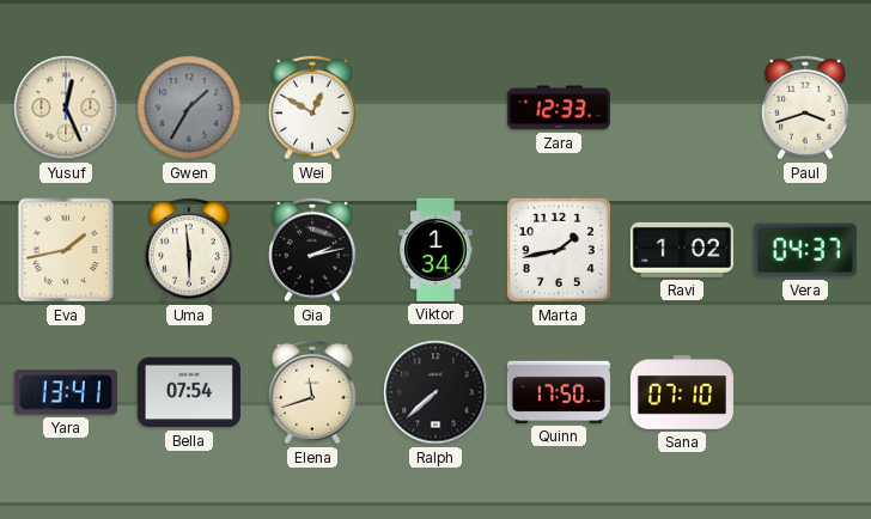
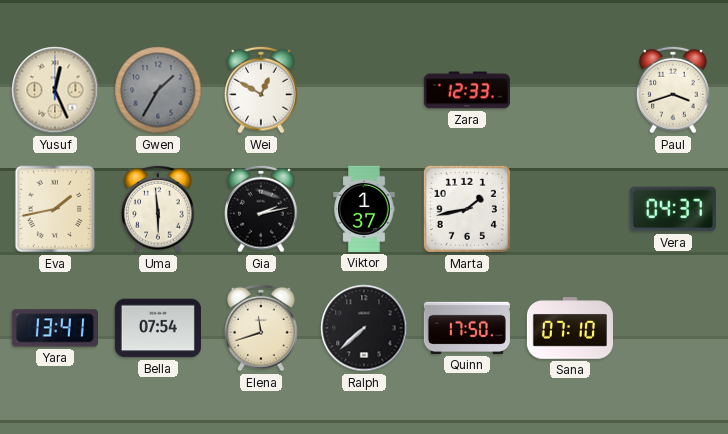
Viktor: 1:34 -> 1:37
Ravi: 1:02 -> none
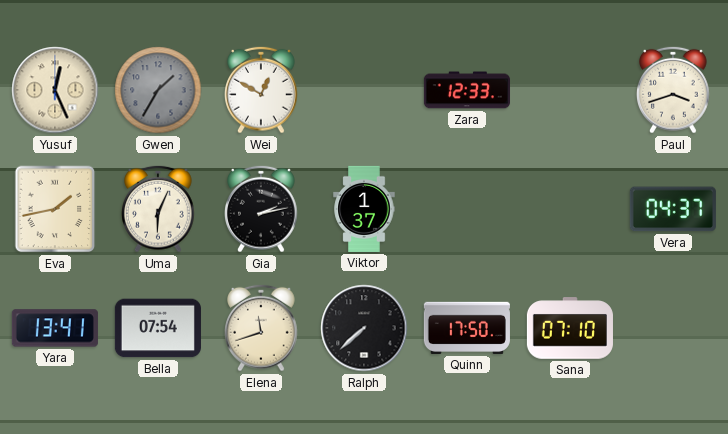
Uma: 5:59 -> 6:04
Marta: 1:43 -> none
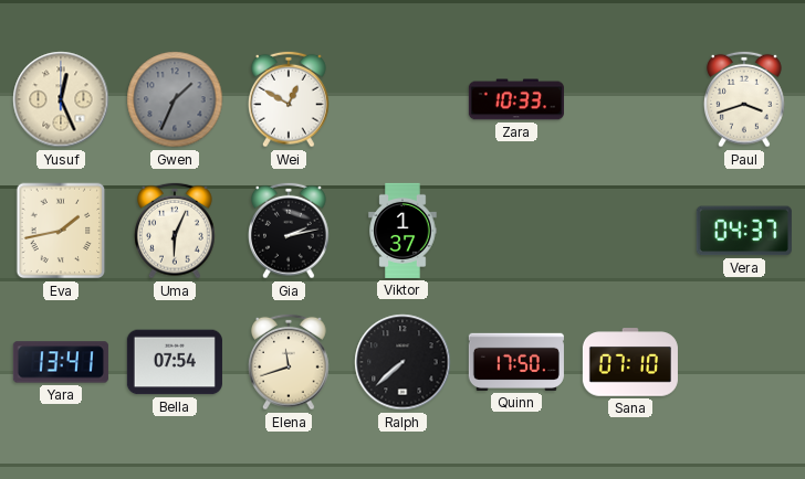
Gwen: 1:35 -> 1:34
Zara: 12:33 -> 10:33
